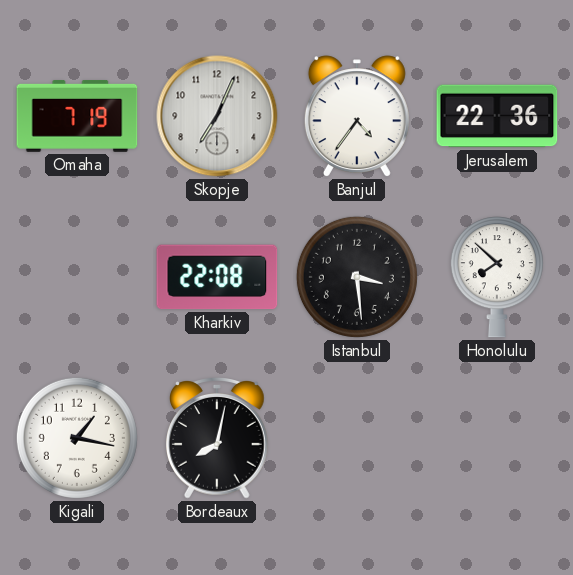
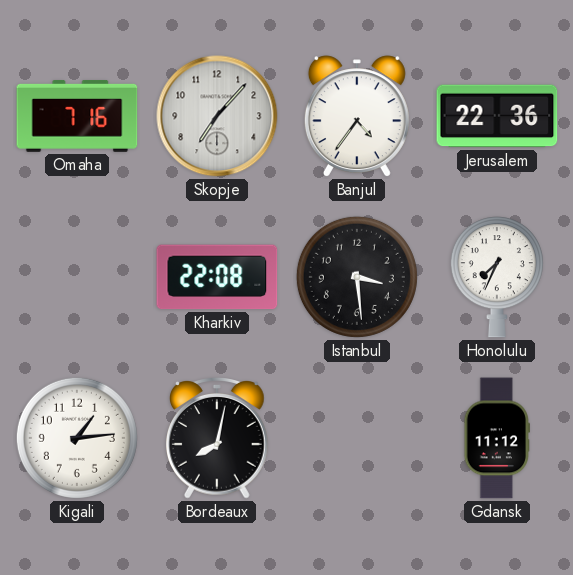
Omaha: 7:19 -> 7:16
Skopje: 7:04 -> 7:07
Honolulu: 7:52 -> 7:34
Kigali: 1:17 -> 1:14
Gdansk: none -> 11:12
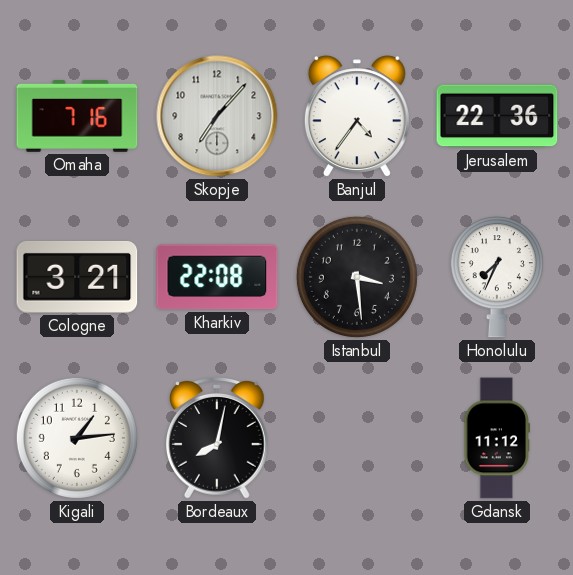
Cologne: none -> 3:21
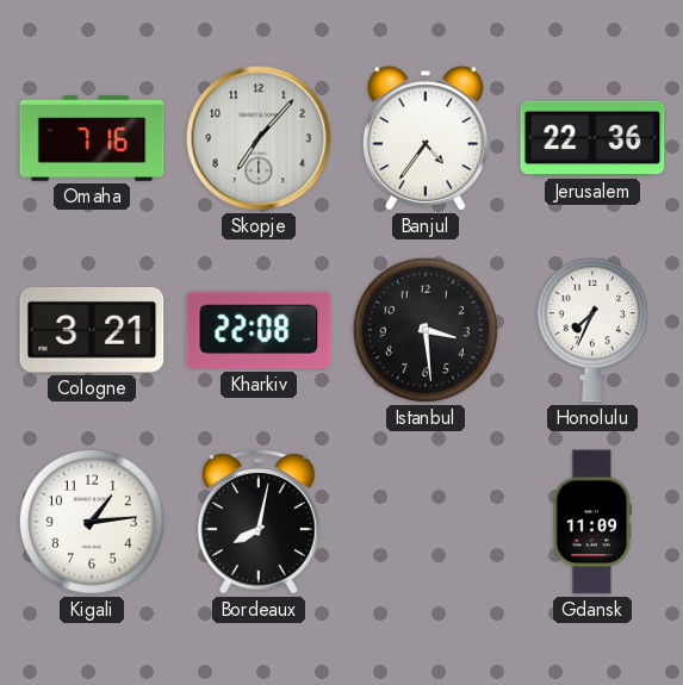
Gdansk: 11:12 -> 11:09
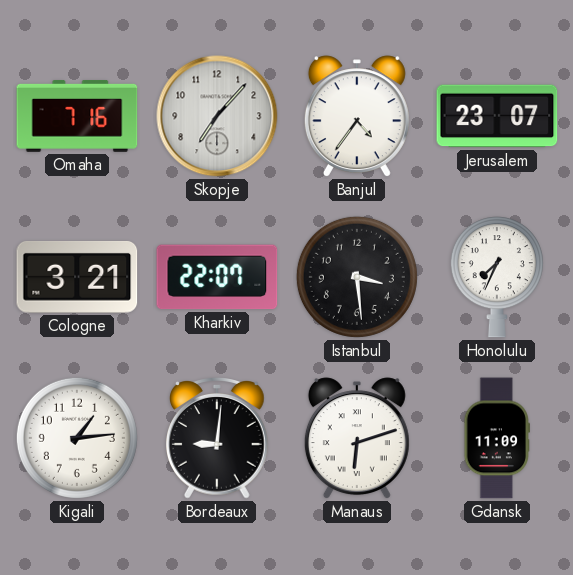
Jerusalem: 22:36 -> 23:07
Kharkiv: 22:08 -> 22:07
Bordeaux: 8:02 -> 9:01
Manaus: none -> 6:12
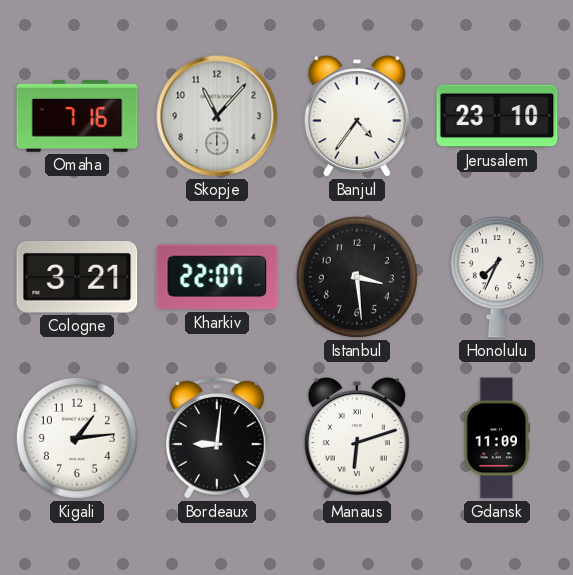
Skopje: 7:07 -> 11:07
Jerusalem: 23:07 -> 23:10
